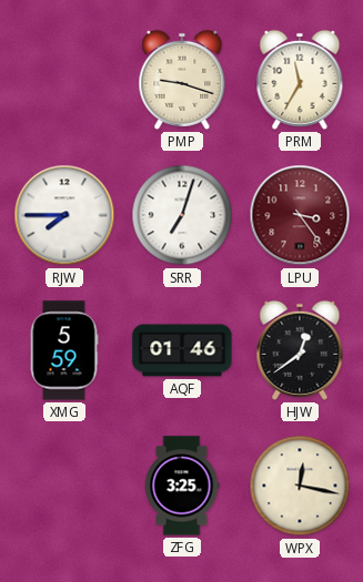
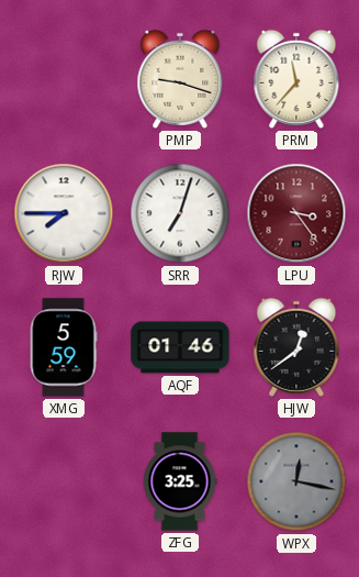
PRM: 11:35 -> 11:37
WPX dial: cream -> grey
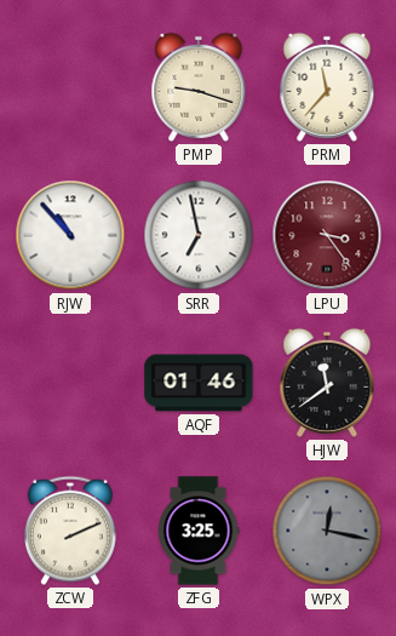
RJW: 7:45 -> 10:53
SRR: 7:03 -> 6:58
XMG: 5:59 -> none
HJW: 12:39 -> 11:39
ZCW: none -> 2:11
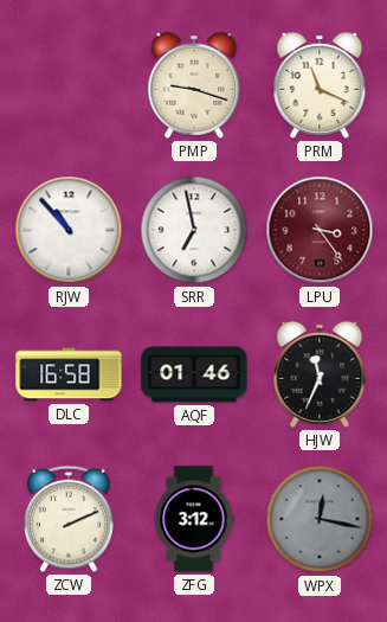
PRM: 11:37 -> 11:19
DLC: none -> 16:58
HJW: 11:39 -> 11:34
ZFG: 3:25 -> 3:12
